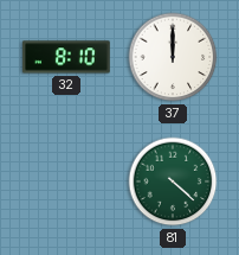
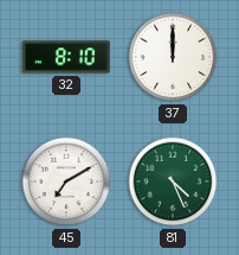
45: none -> 7:10
81: 4:22 -> 4:26
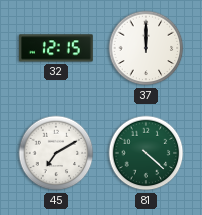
32: 8:10 -> 12:15
81: 4:26 -> 4:22
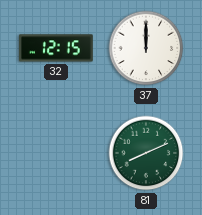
45: 7:10 -> none
81: 4:22 -> 8:11
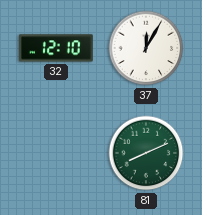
32: 12:15 -> 12:10
37: 12:00 -> 12:05
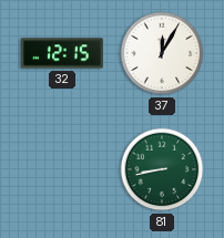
32: 12:10 -> 12:15
81: 8:11 -> 8:43
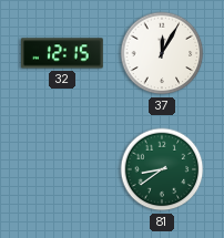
81: 8:43 -> 8:39
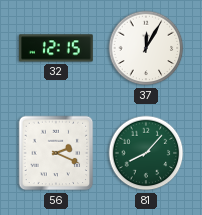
56: none -> 2:19
81: 8:39 -> 8:07
